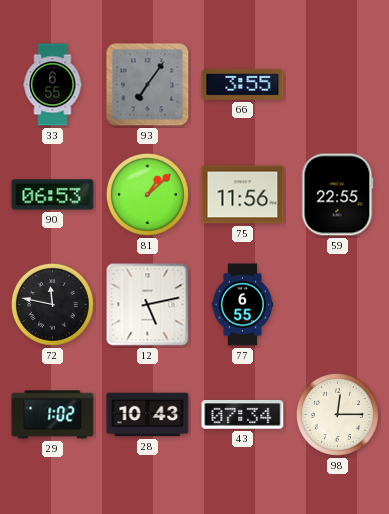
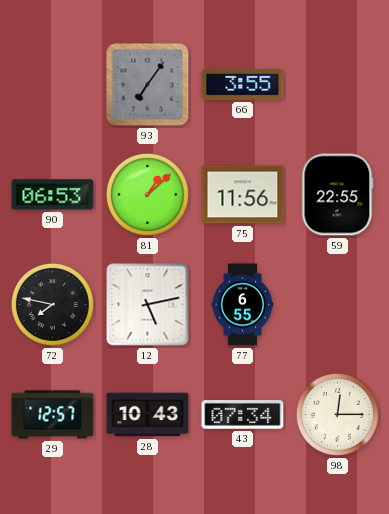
33: 6:55 -> none
72: 11:47 -> 7:47
29: 1:02 -> 12:57
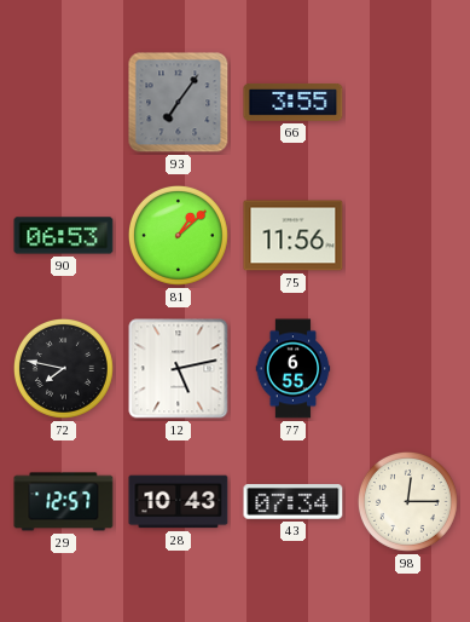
59: 22:55 -> none
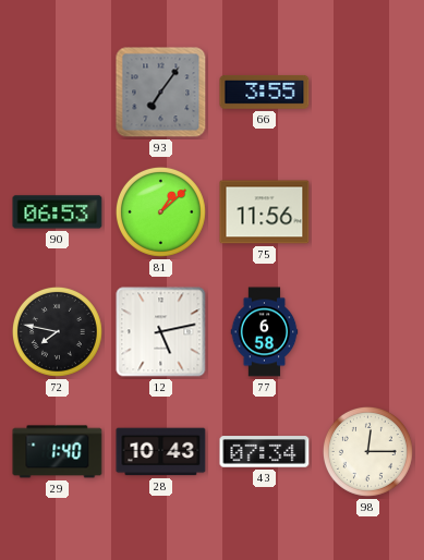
77: 6:55 -> 6:58
29: 12:57 -> 1:40
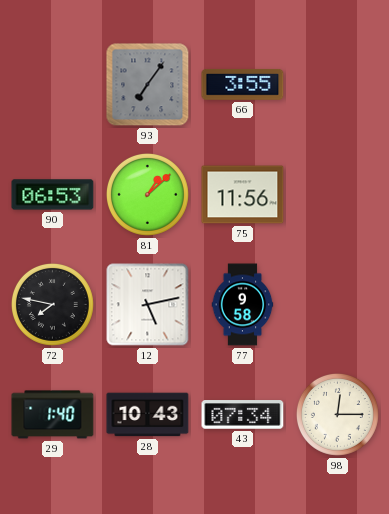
77: 6:58 -> 9:58
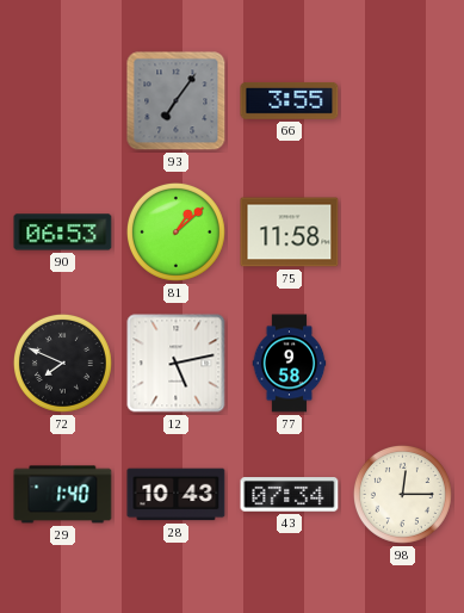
75: 11:56 -> 11:58
72: 7:47 -> 7:49
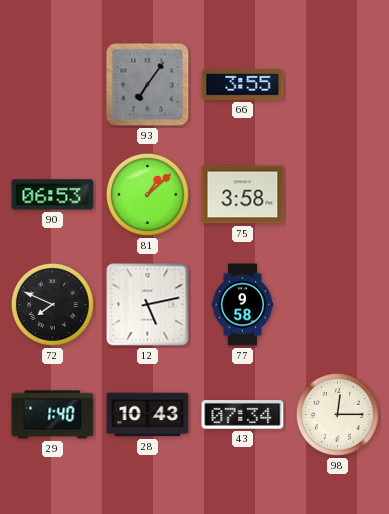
75: 11:58 -> 3:58
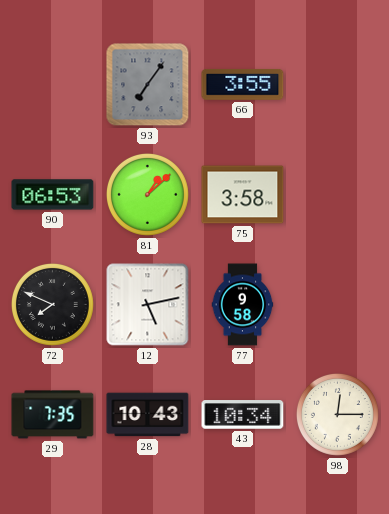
29: 1:40 -> 7:35
43: 07:34 -> 10:34
